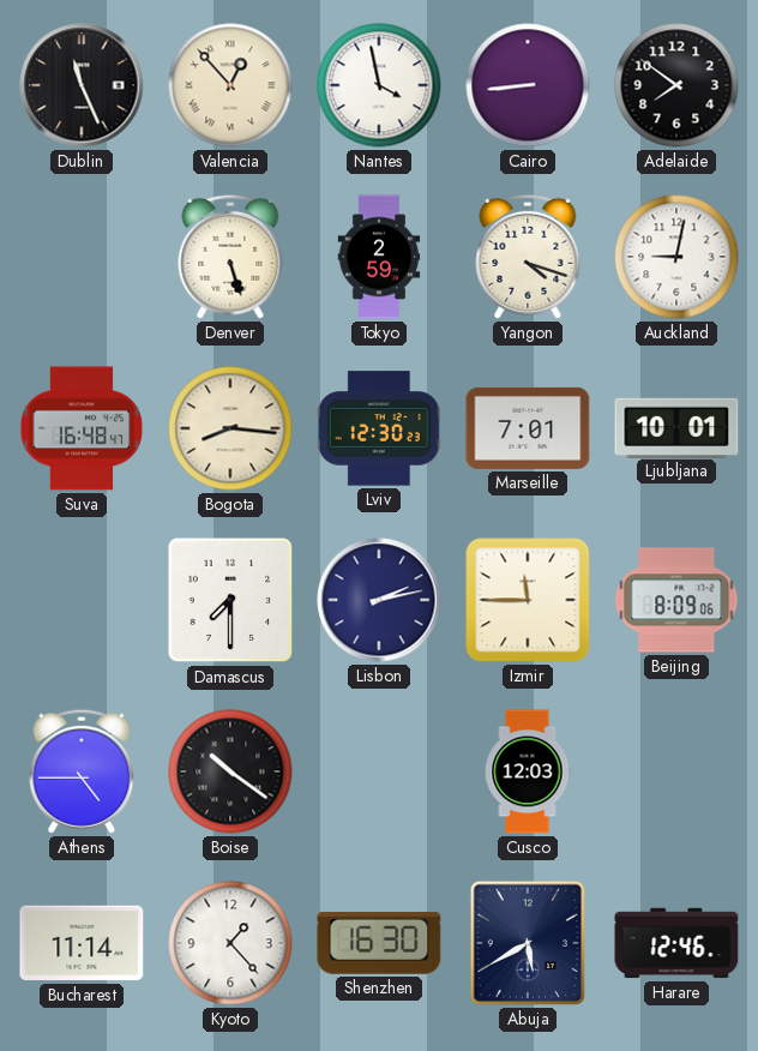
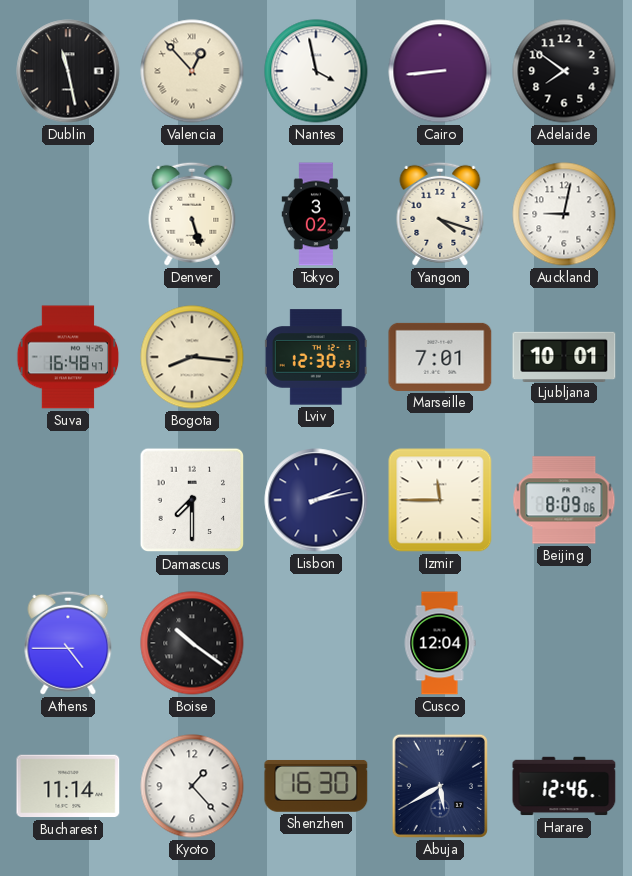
Dublin: 11:26 -> 11:28
Tokyo: 2:59 -> 3:02
Cusco: 12:03 -> 12:04
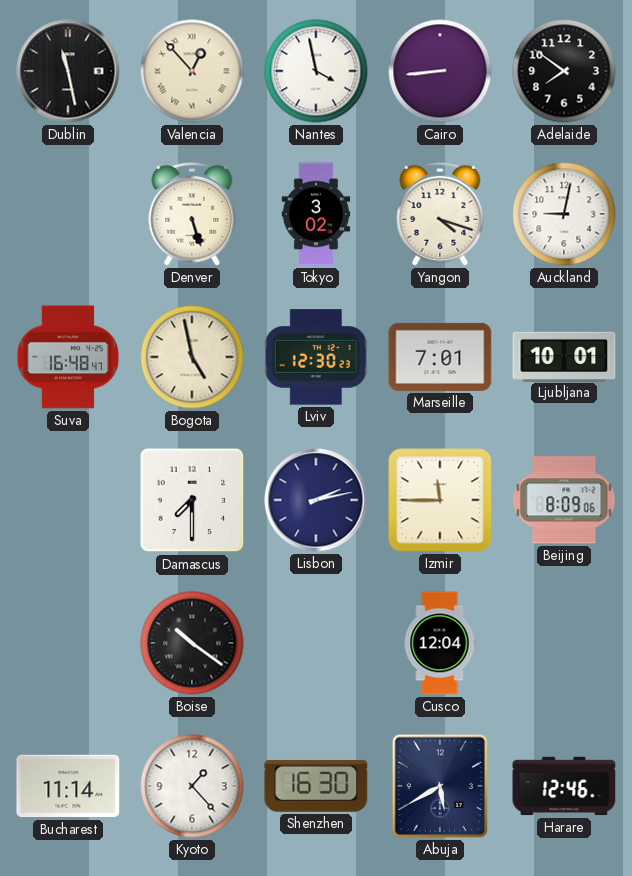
Bogota: 8:16 -> 4:58
Athens: 4:45 -> none
